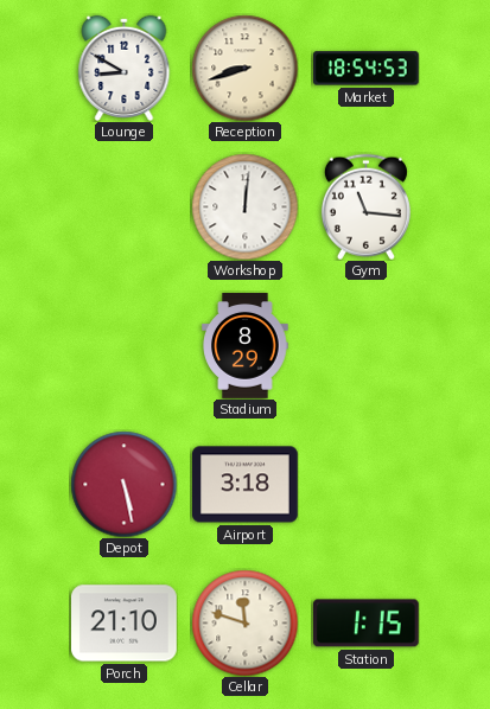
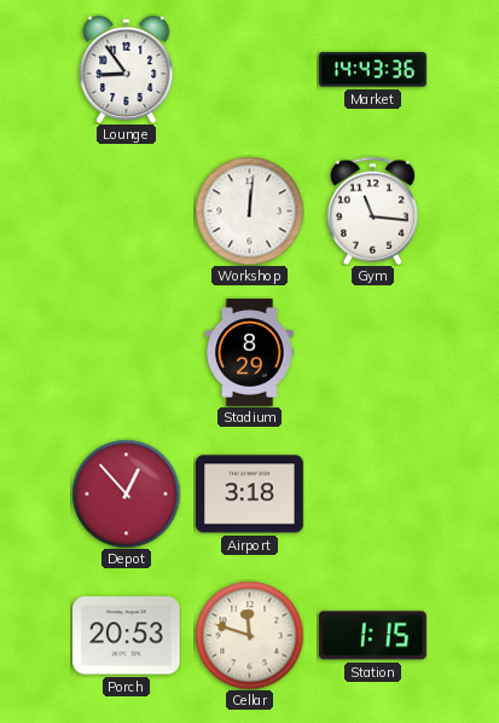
Lounge: 8:50 -> 8:54
Reception: 8:42 -> none
Market: 18:54 -> 14:43
Depot: 5:28 -> 12:53
Porch: 21:10 -> 20:53
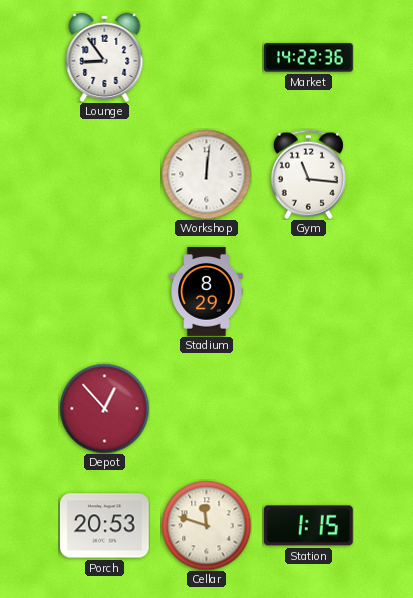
Market: 14:43 -> 14:22
Airport: 3:18 -> none
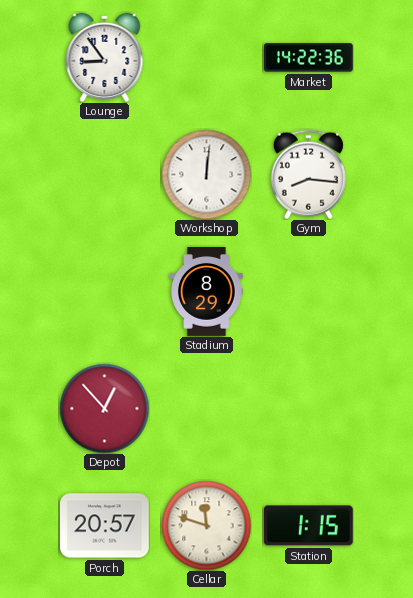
Gym: 11:16 -> 8:16
Porch: 20:53 -> 20:57
